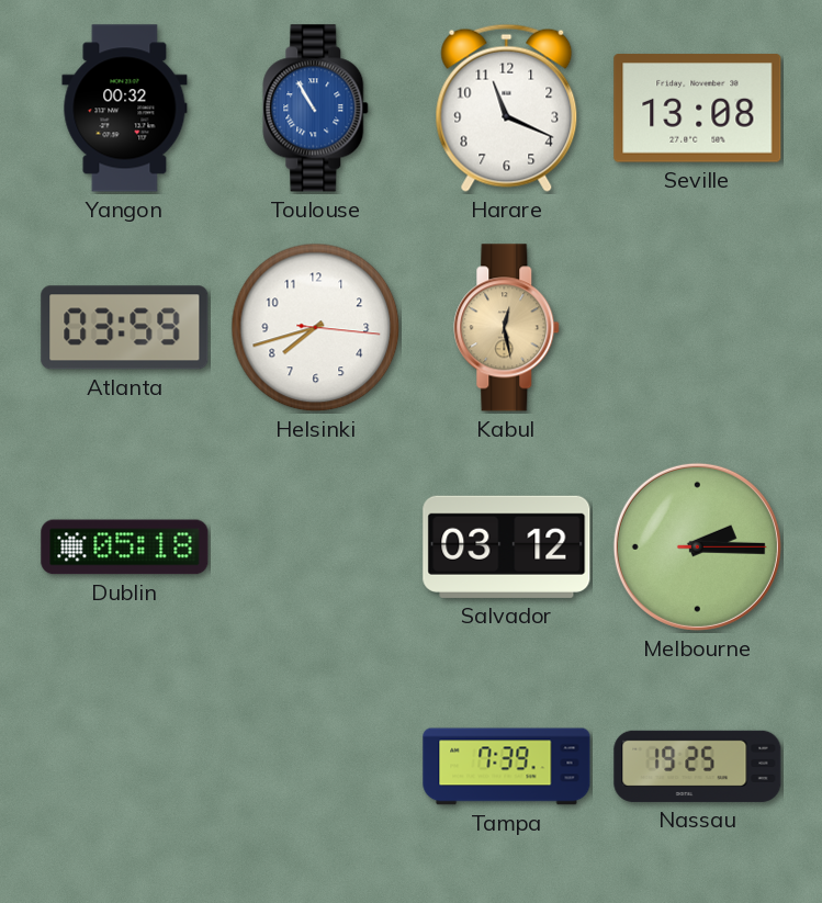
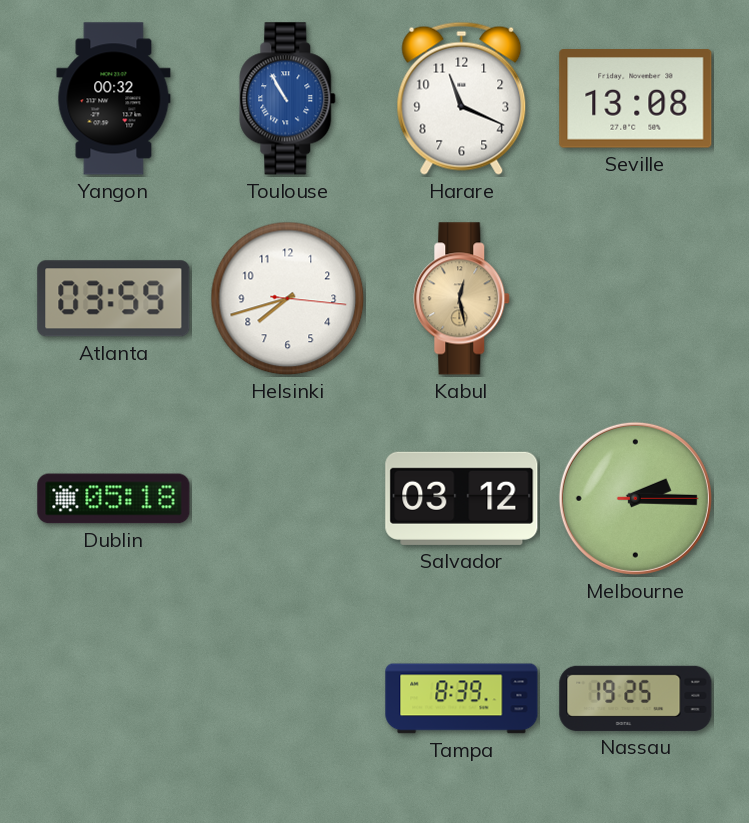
Tampa: 7:39 -> 8:39
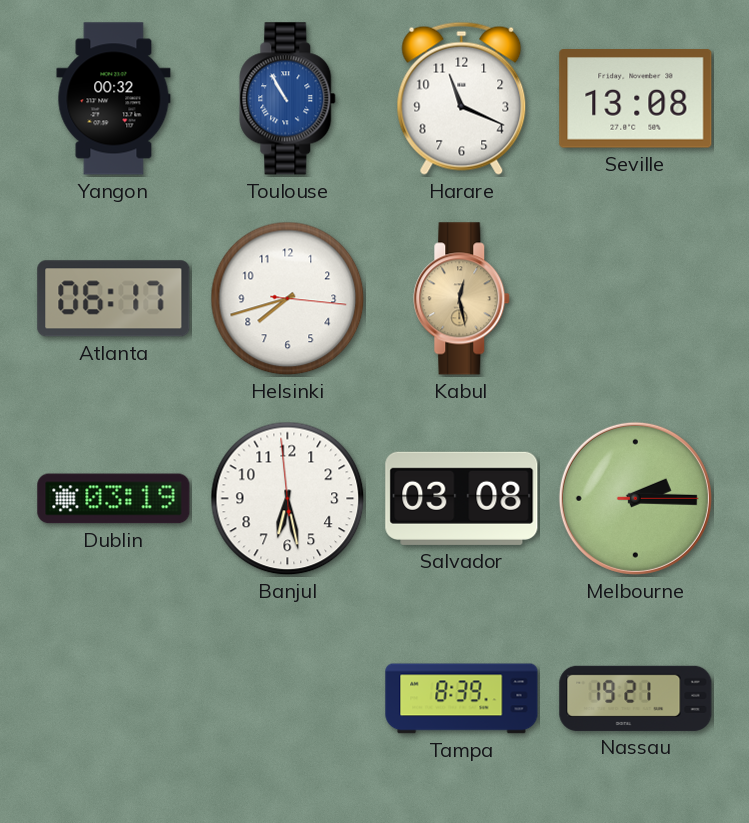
Atlanta: 03:59 -> 06:17
Dublin: 05:18 -> 03:19
Banjul: none -> 6:27
Salvador: 03:12 -> 03:08
Nassau: 19:25 -> 19:21
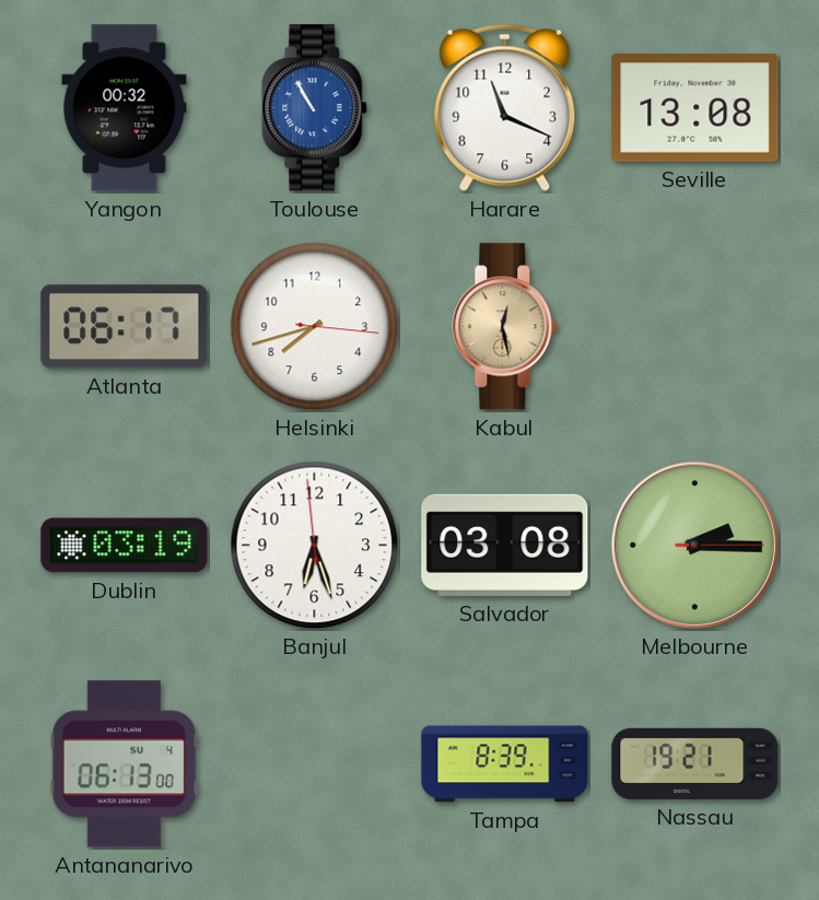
Banjul: 6:27 -> 6:26
Antananarivo: none -> 06:13
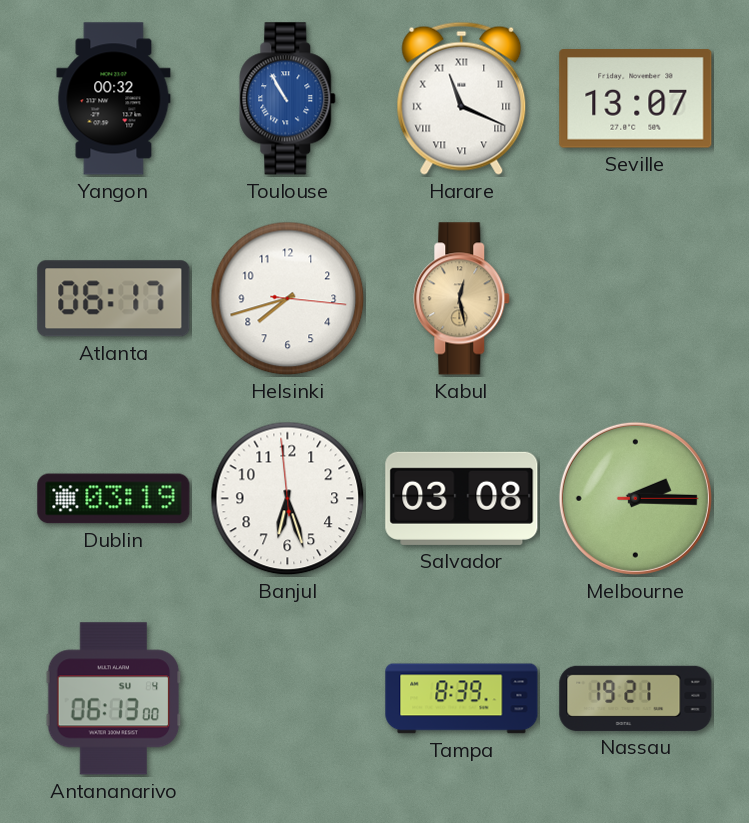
Harare numerals: Arabic -> Roman
Seville: 13:08 -> 13:07
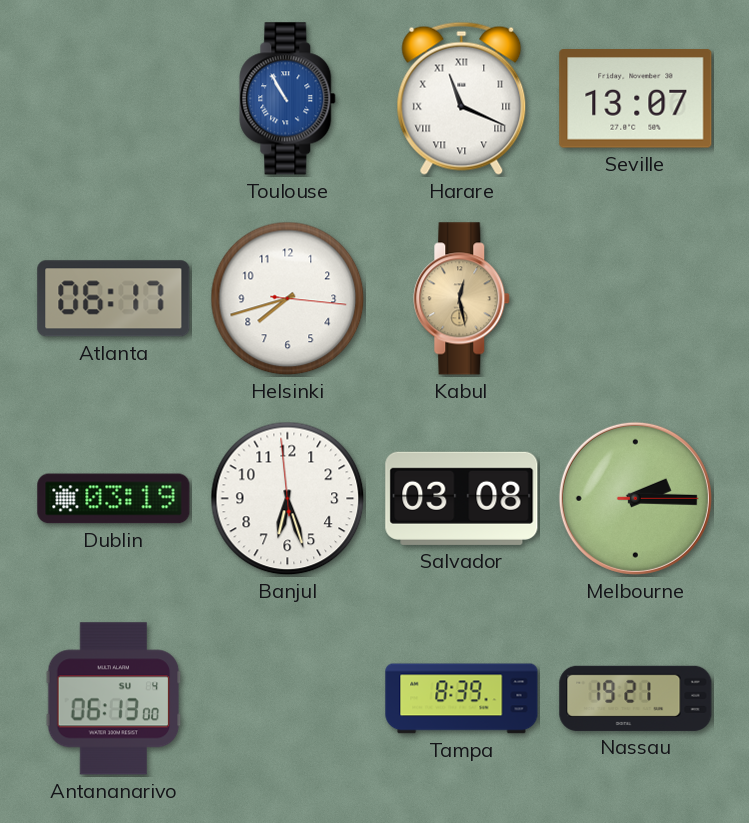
Yangon: 00:32 -> none
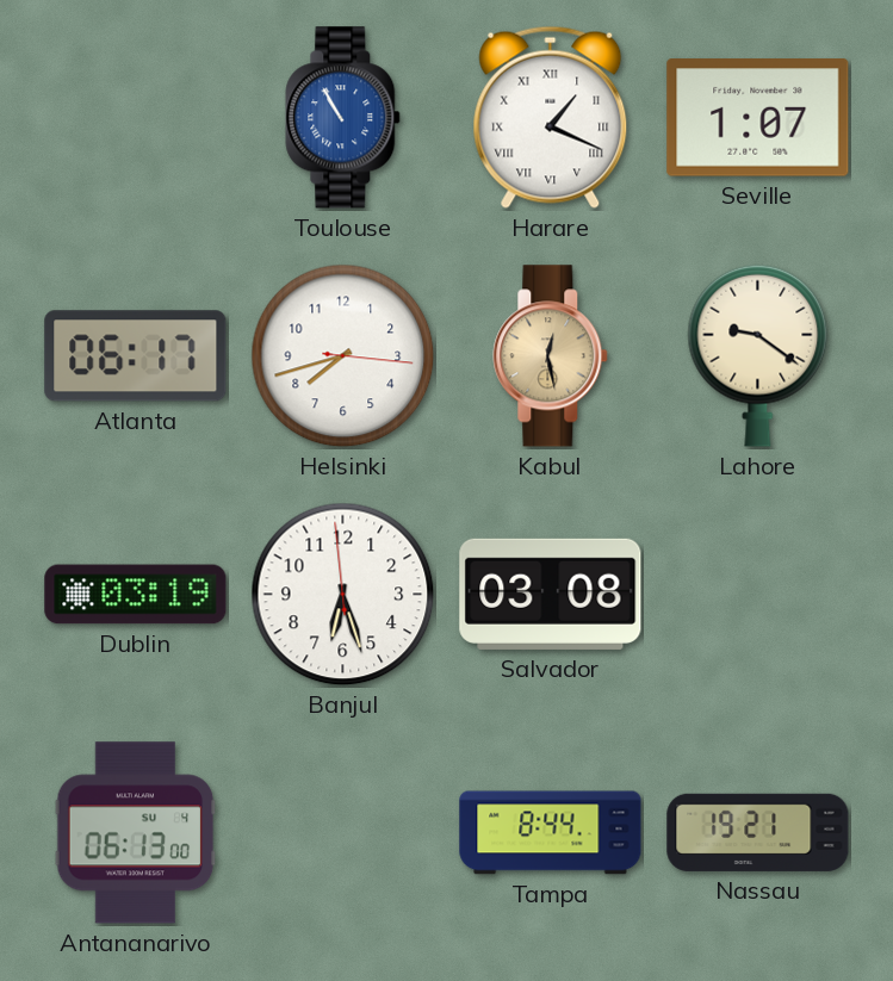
Harare: 11:19 -> 1:19
Seville: 13:07 -> 1:07
Lahore: none -> 9:21
Melbourne: 2:15 -> none
Tampa: 8:39 -> 8:44
